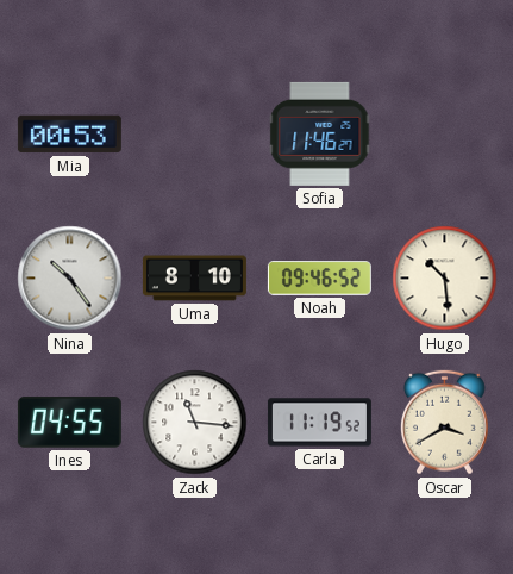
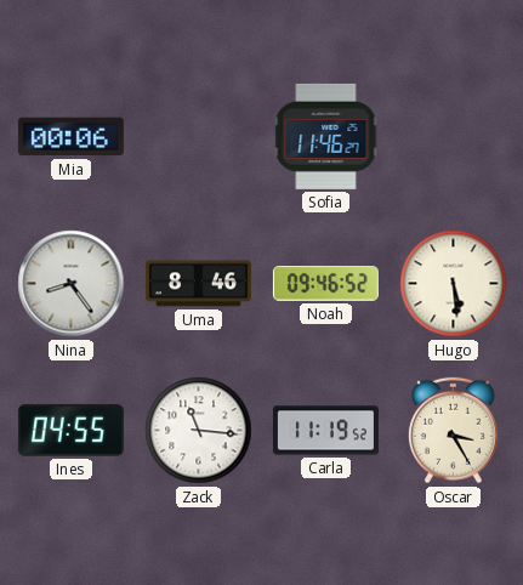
Mia: 00:53 -> 00:06
Nina: 10:24 -> 8:24
Uma: 8:10 -> 8:46
Hugo: 10:29 -> 5:29
Oscar: 3:40 -> 3:25
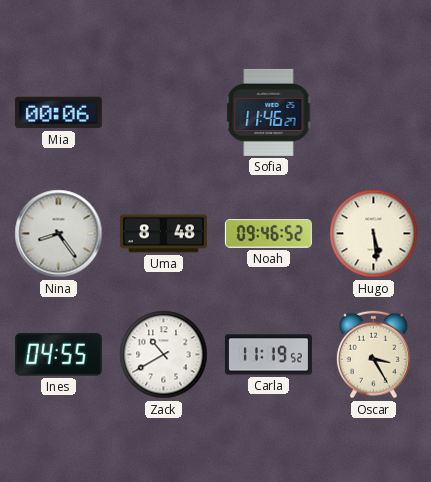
Uma: 8:46 -> 8:48
Zack: 11:16 -> 10:40
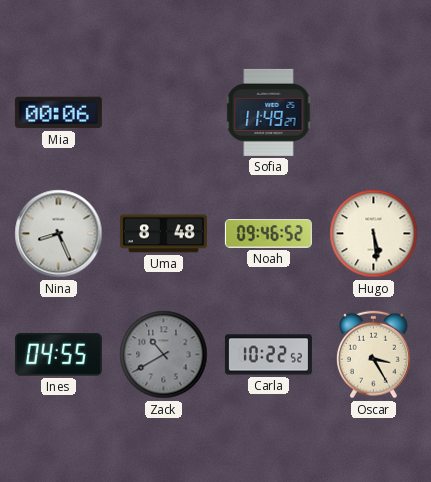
Sofia: 11:46 -> 11:49
Nina: 8:24 -> 8:26
Zack dial: white -> grey
Carla: 11:19 -> 10:22
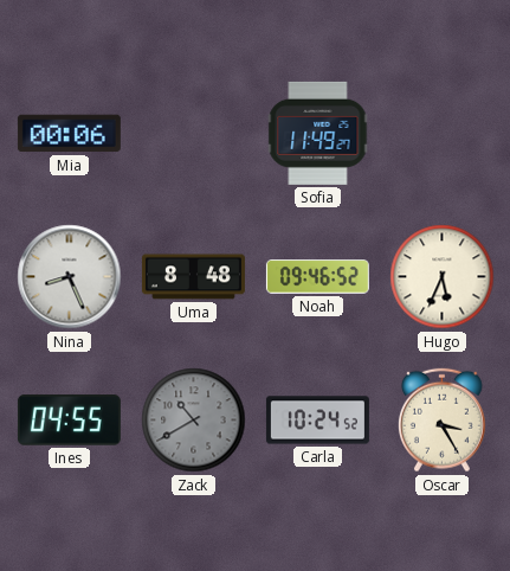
Hugo: 5:29 -> 5:34
Carla: 10:22 -> 10:24
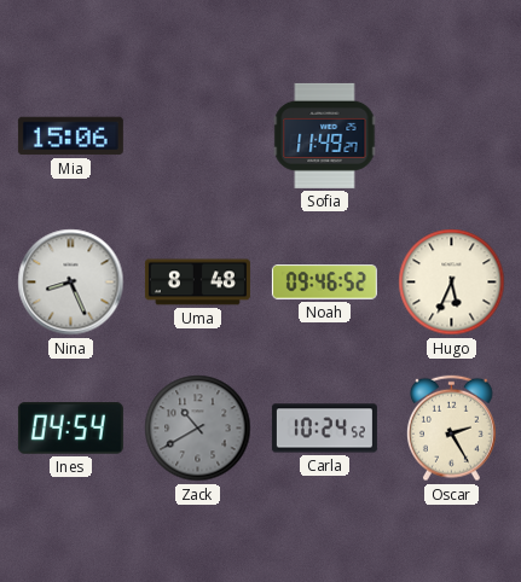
Mia: 00:06 -> 15:06
Ines: 04:55 -> 04:54
Oscar: 3:25 -> 2:25
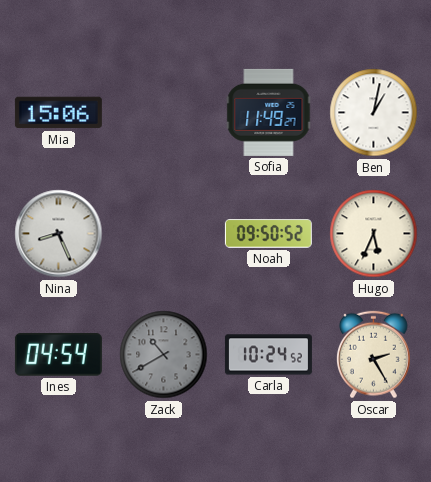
Ben: none -> 1:02
Uma: 8:48 -> none
Noah: 09:46 -> 09:50
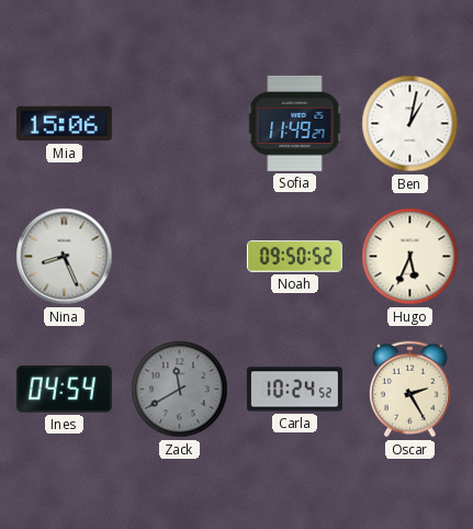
Zack: 10:40 -> 11:40
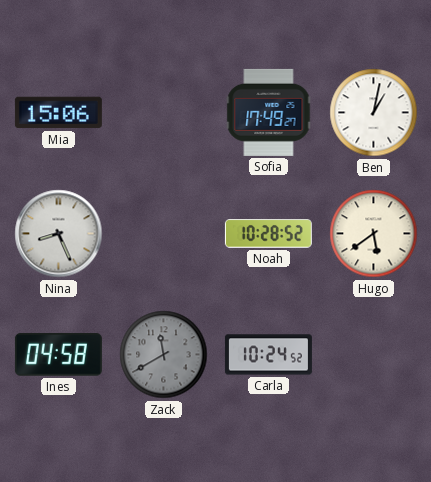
Sofia: 11:49 -> 17:49
Noah: 09:50 -> 10:28
Hugo: 5:34 -> 5:39
Ines: 04:54 -> 04:58
Oscar: 2:25 -> none
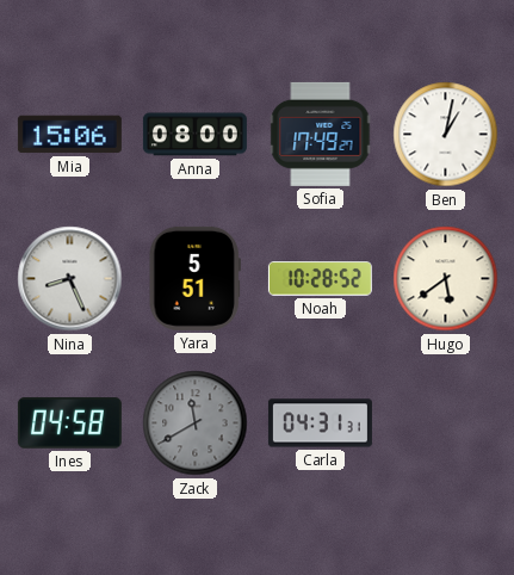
Anna: none -> 08:00
Yara: none -> 5:51
Carla: 10:24 -> 04:31
